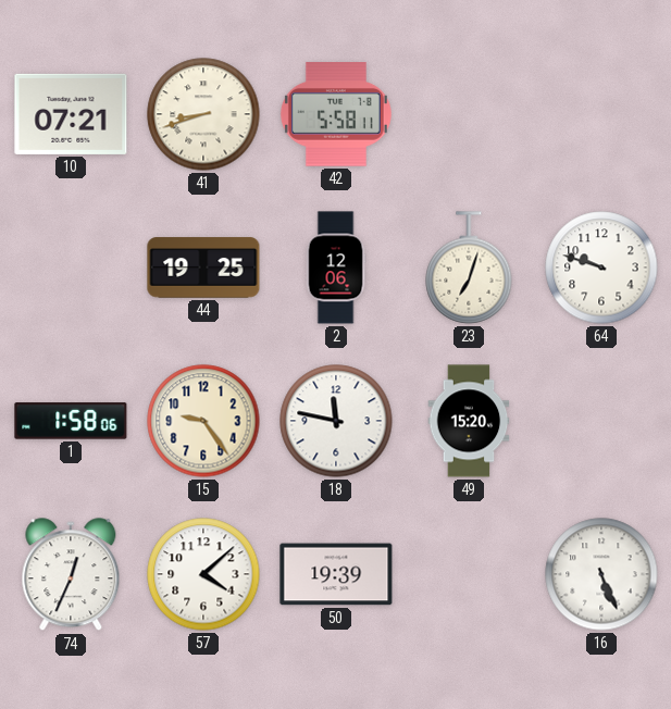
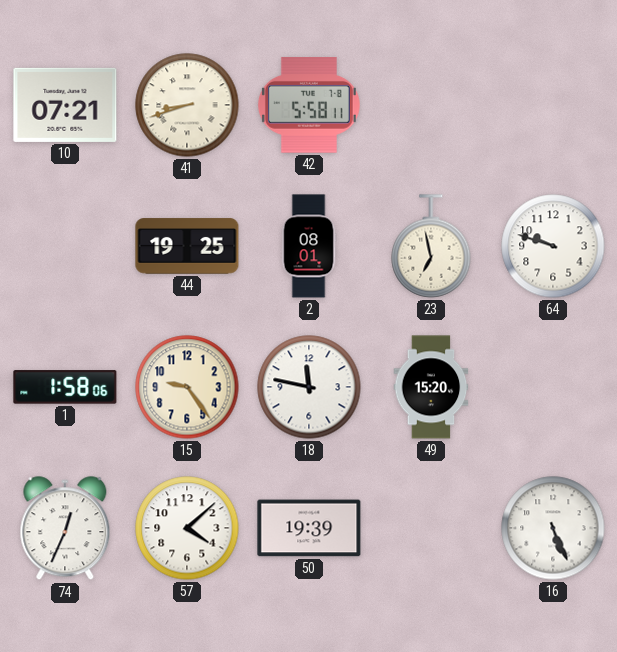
2: 12:06 -> 08:01
23: 7:03 -> 6:58
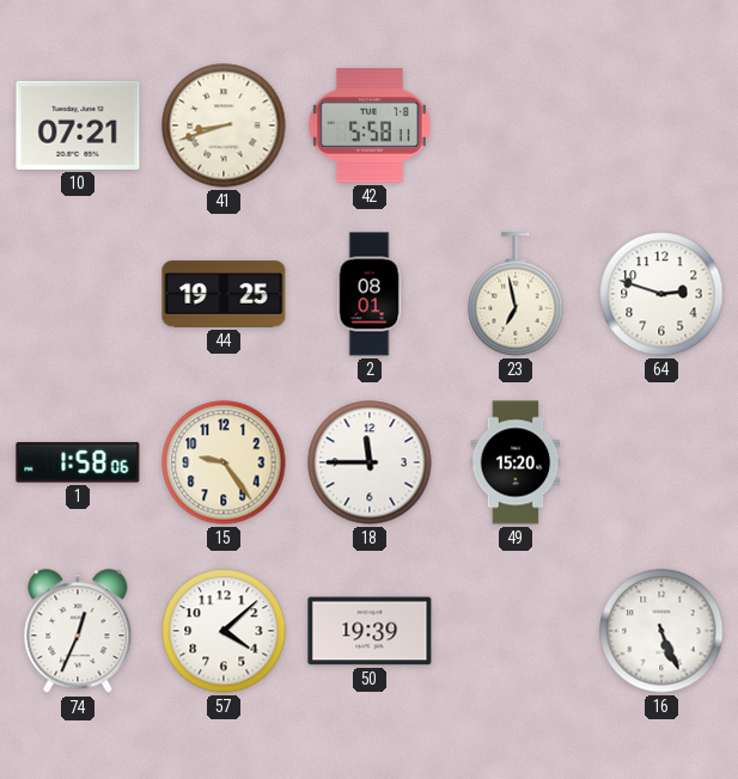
64: 9:48 -> 2:48
18: 11:47 -> 11:45
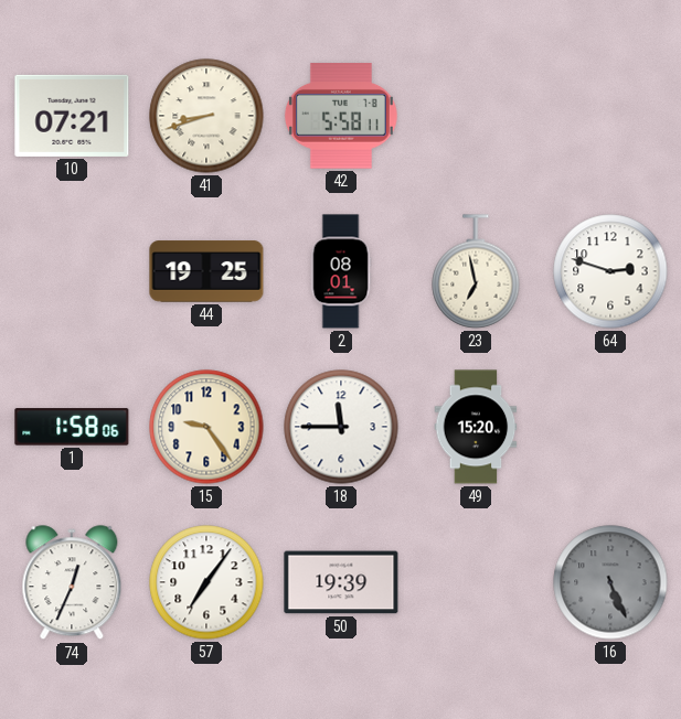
57: 4:08 -> 7:06
16 dial: white -> grey
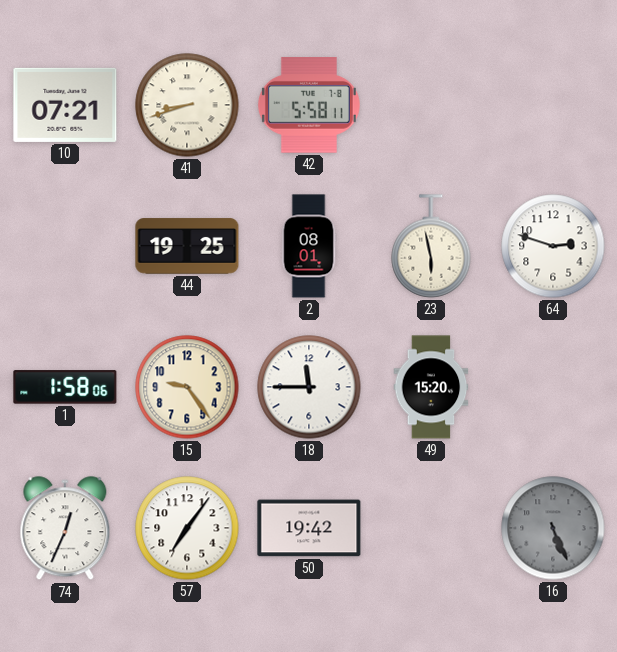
23: 6:58 -> 5:58
50: 19:39 -> 19:42
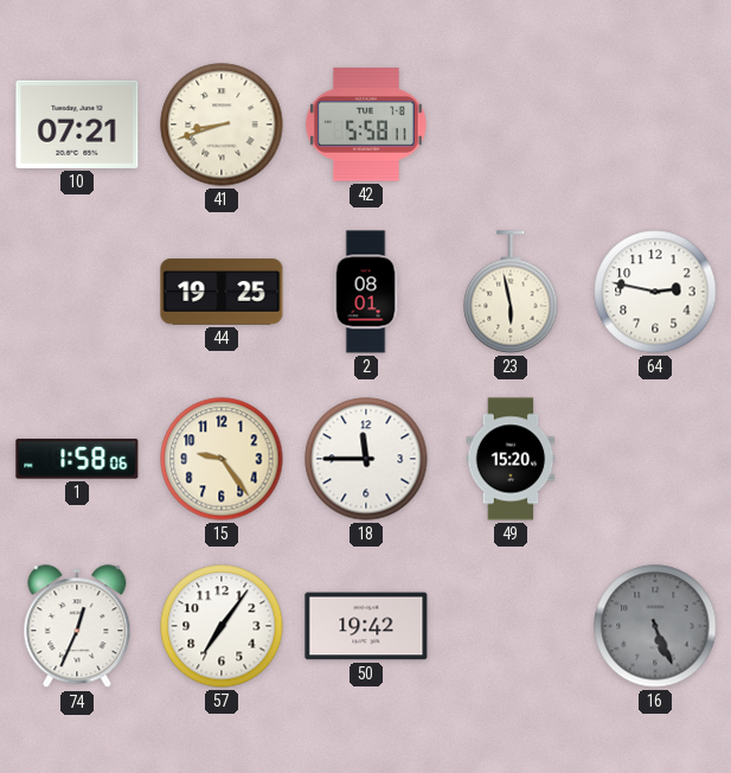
64: 2:48 -> 2:47
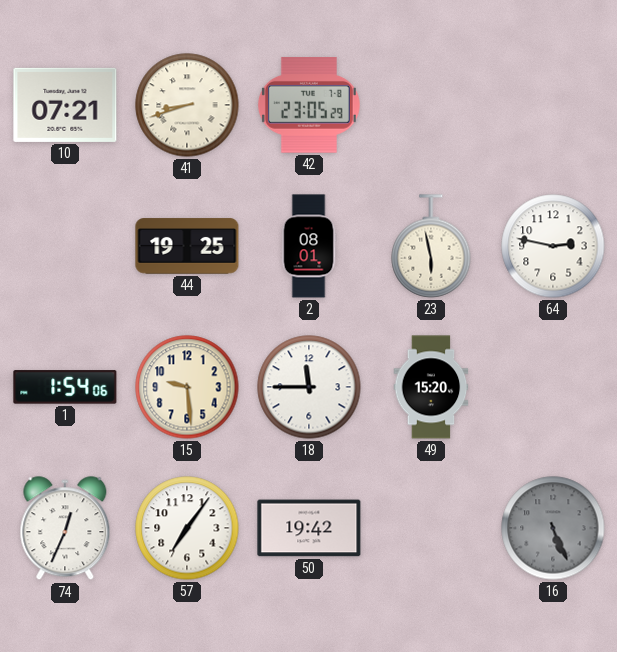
42: 5:58 -> 23:05
1: 1:58 -> 1:54
15: 9:24 -> 9:29
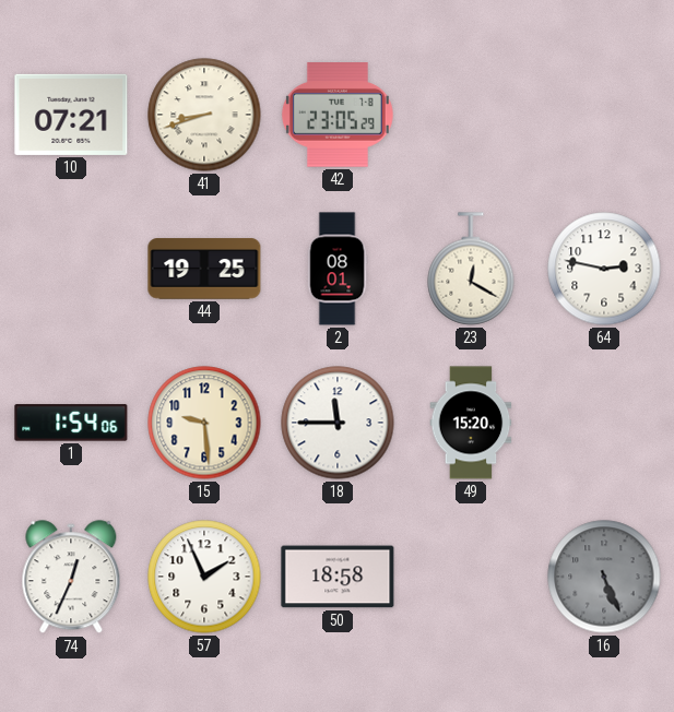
23: 5:58 -> 12:20
57: 7:06 -> 1:56
50: 19:42 -> 18:58
